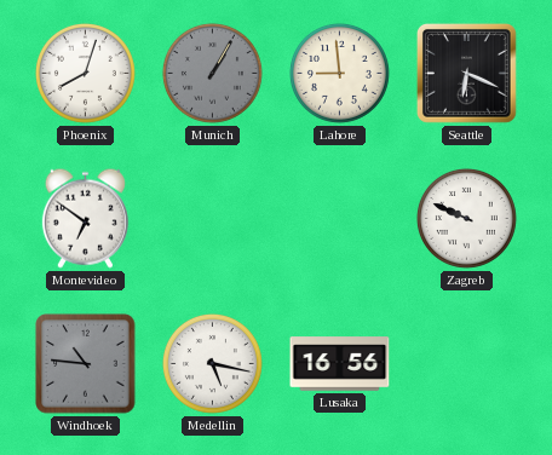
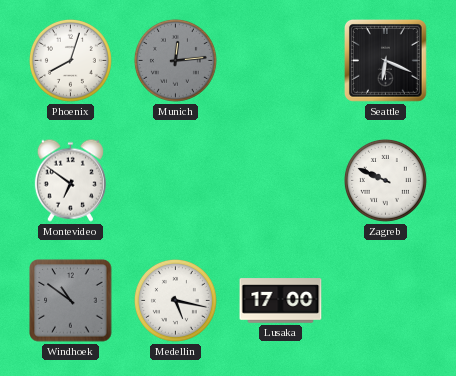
Munich: 1:05 -> 12:14
Lahore: 8:59 -> none
Windhoek: 10:46 -> 10:51
Lusaka: 16:56 -> 17:00
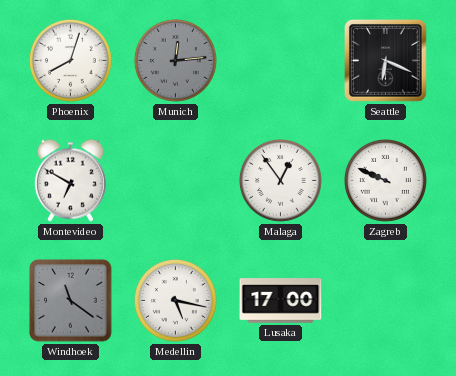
Montevideo: 6:51 -> 6:50
Malaga: none -> 12:54
Windhoek: 10:51 -> 11:21
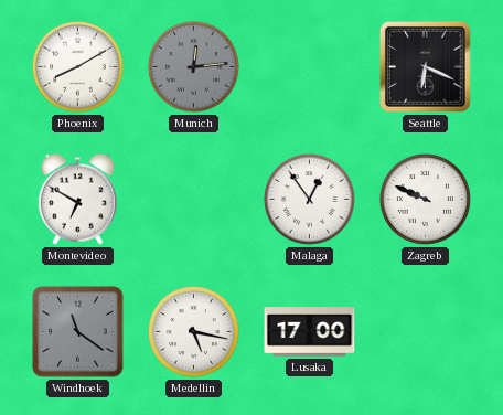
Phoenix: 8:03 -> 8:10
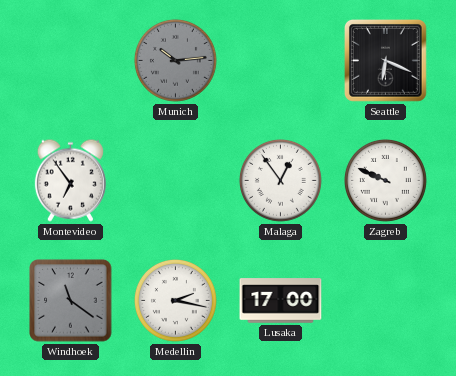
Phoenix: 8:10 -> none
Munich: 12:14 -> 10:14
Montevideo: 6:50 -> 6:54
Medellin: 5:17 -> 2:17
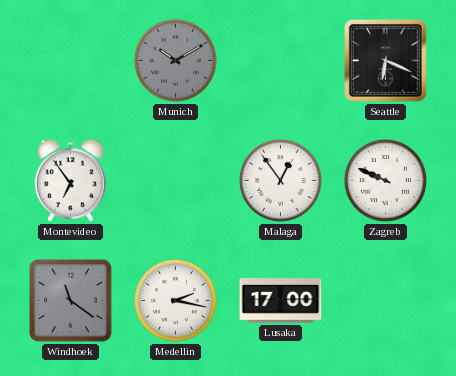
Munich: 10:14 -> 10:10
